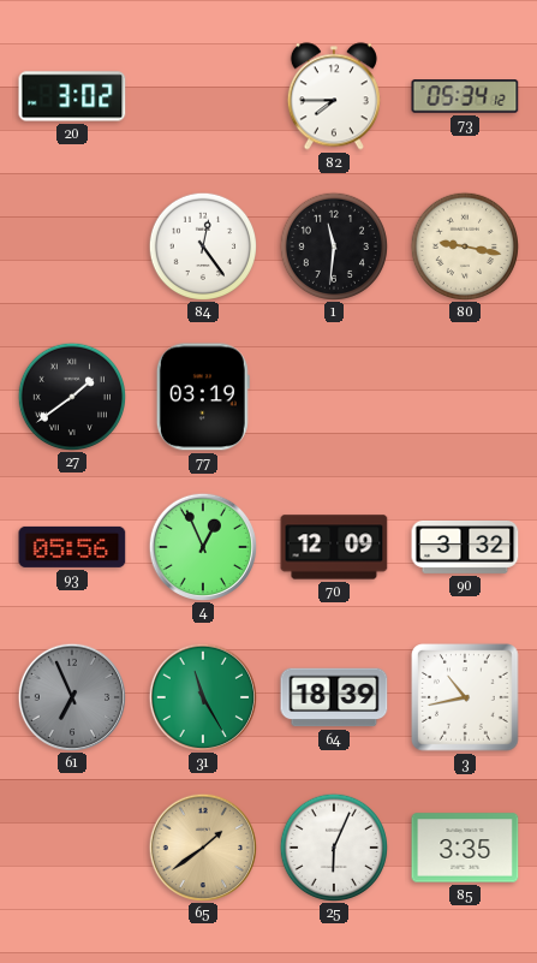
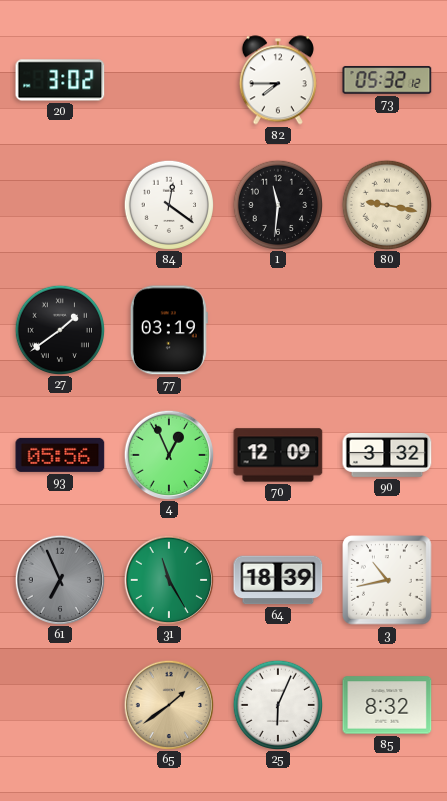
73: 05:34 -> 05:32
84: 12:24 -> 12:21
85: 3:35 -> 8:32
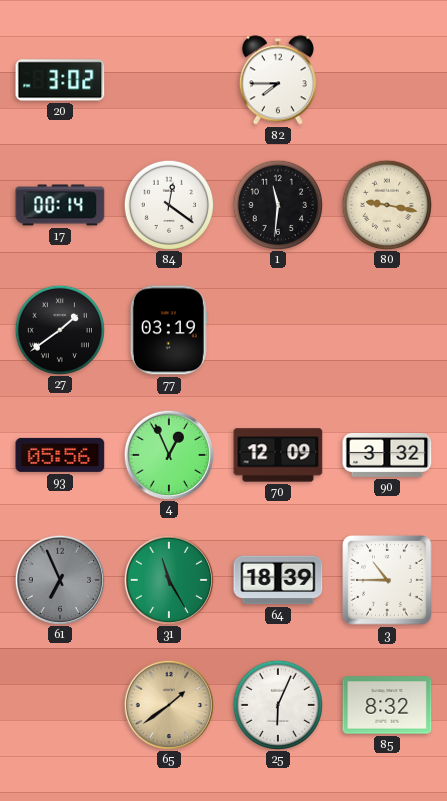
73: 05:32 -> none
17: none -> 00:14
3: 10:43 -> 10:45
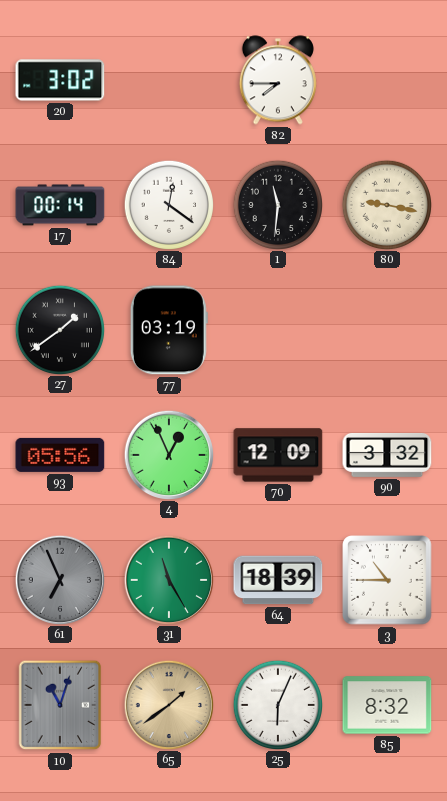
10: none -> 11:03
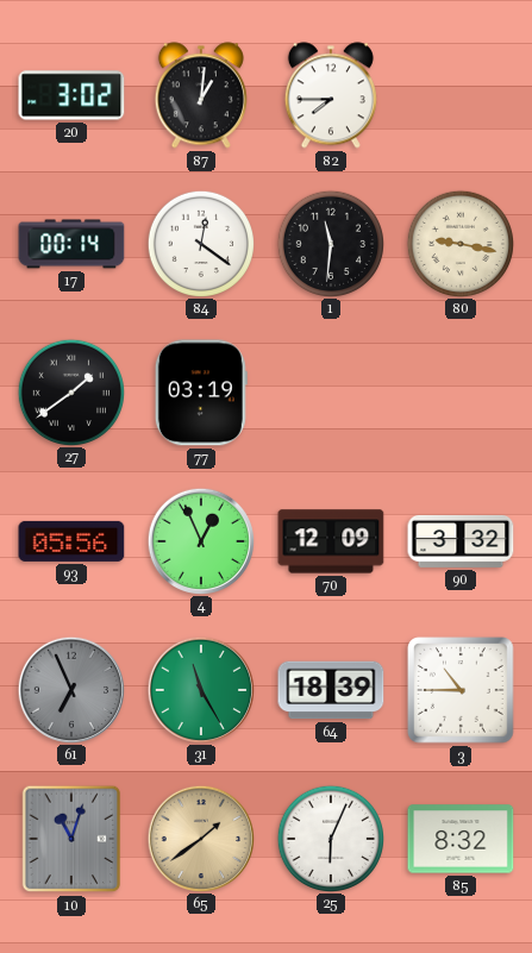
87: none -> 1:01
